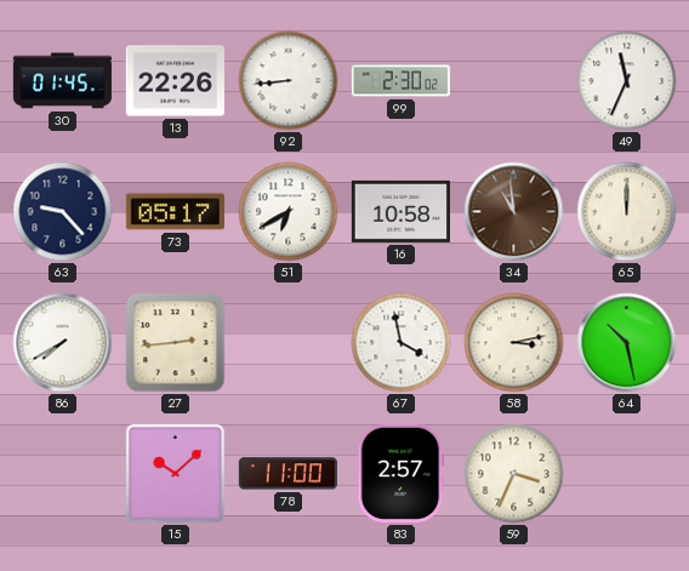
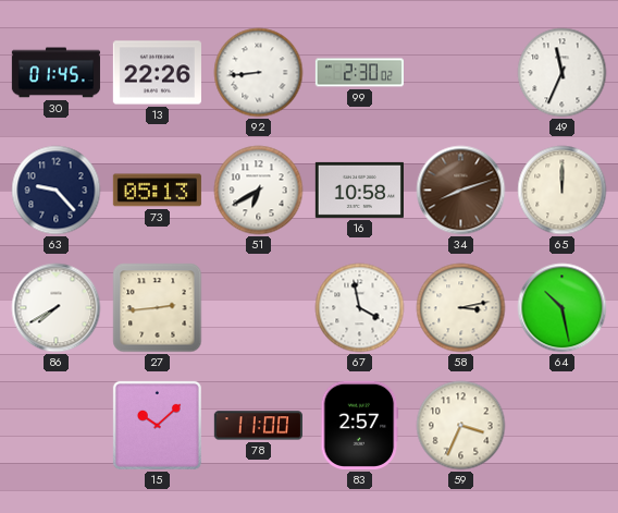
73: 05:17 -> 05:13
34: 10:59 -> 8:12
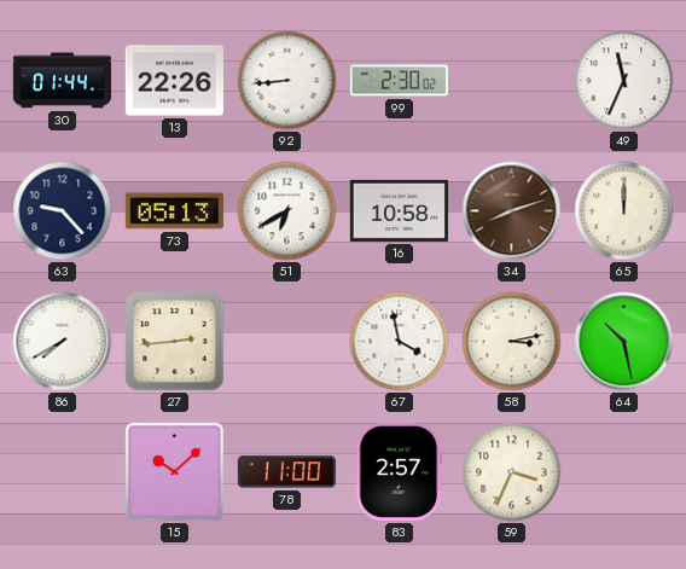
30: 01:45 -> 01:44
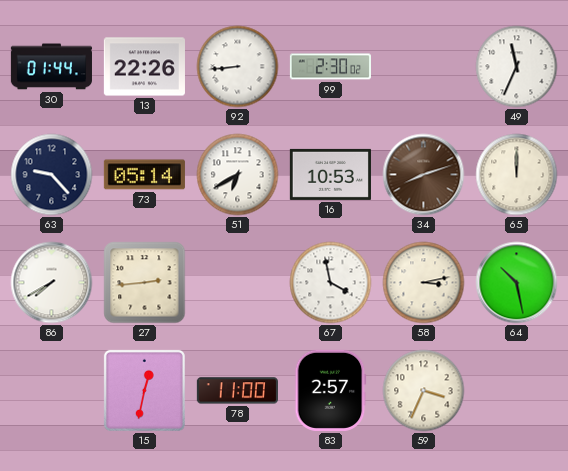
73: 05:13 -> 05:14
16: 10:58 -> 10:53
15: 10:08 -> 12:32
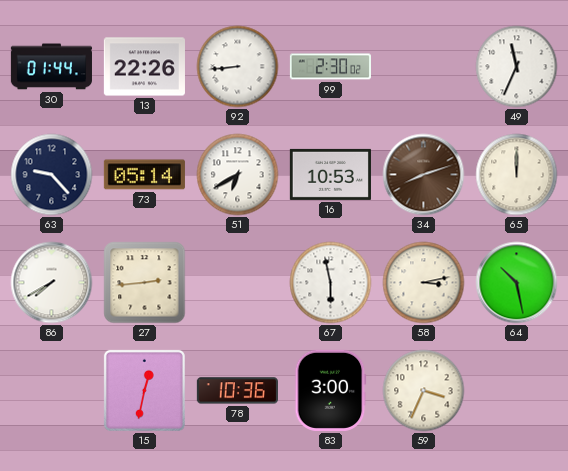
67: 3:58 -> 5:58
78: 11:00 -> 10:36
83: 2:57 -> 3:00
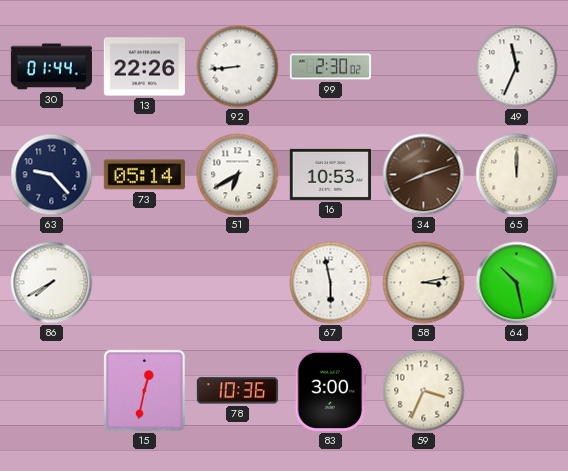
27: 2:44 -> none
